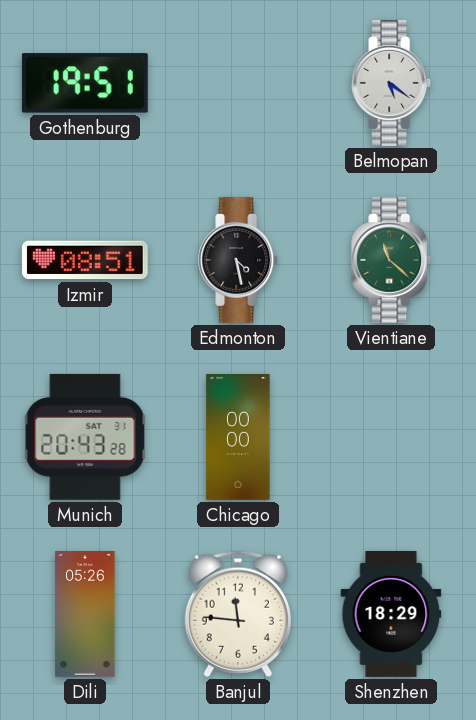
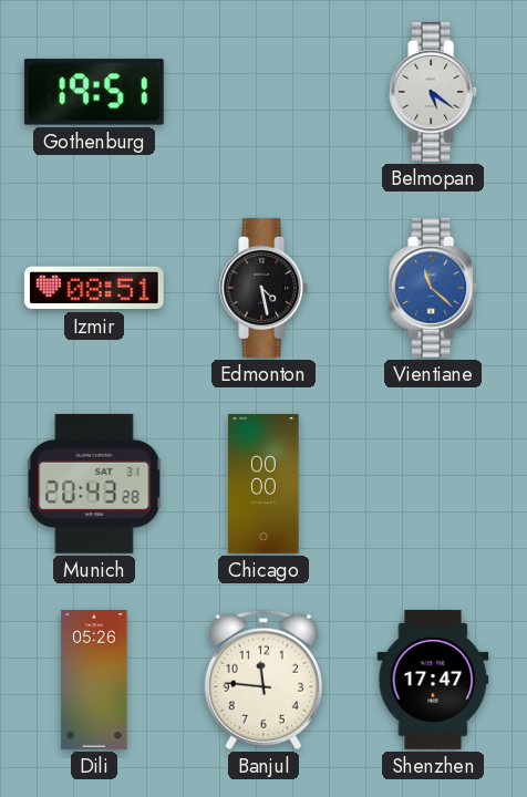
Vientiane dial: green -> blue
Shenzhen: 18:29 -> 17:47
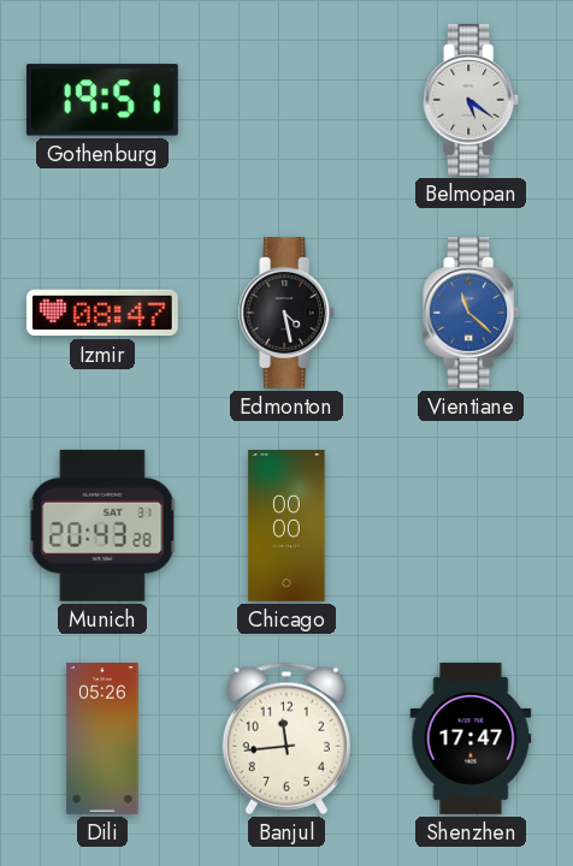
Izmir: 08:51 -> 08:47
Banjul: 11:46 -> 11:44
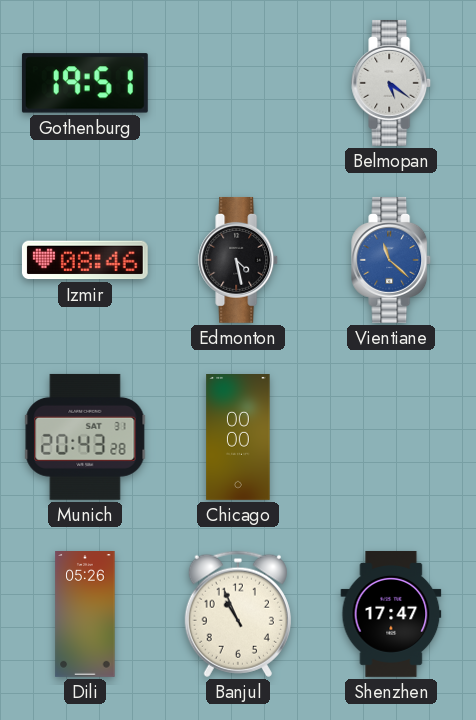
Izmir: 08:47 -> 08:46
Banjul: 11:44 -> 10:56
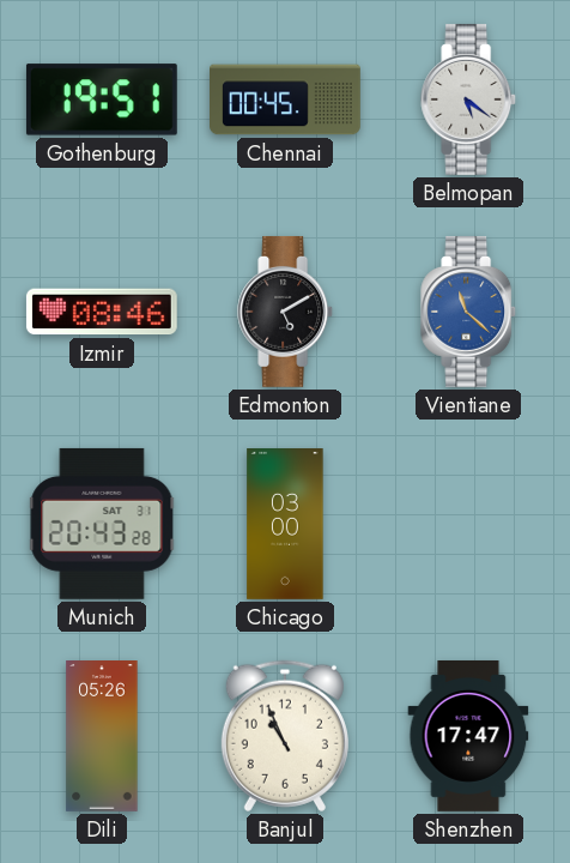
Chennai: none -> 00:45
Edmonton: 4:28 -> 5:10
Chicago: 00:00 -> 03:00
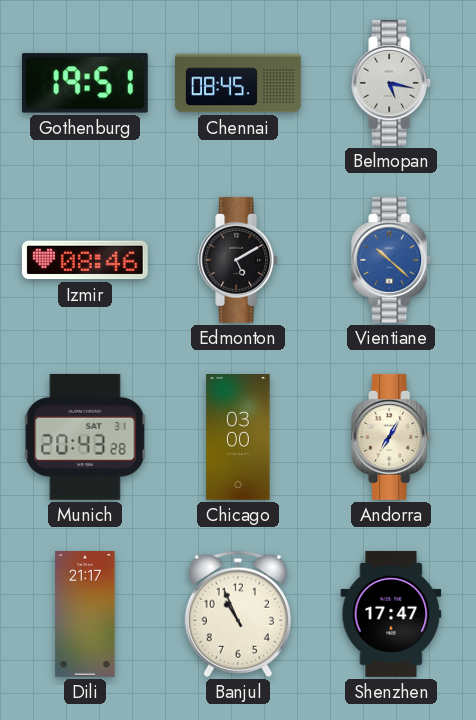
Chennai: 00:45 -> 08:45
Belmopan: 5:21 -> 5:17
Vientiane: 11:22 -> 10:22
Andorra: none -> 7:05
Dili: 05:26 -> 21:17
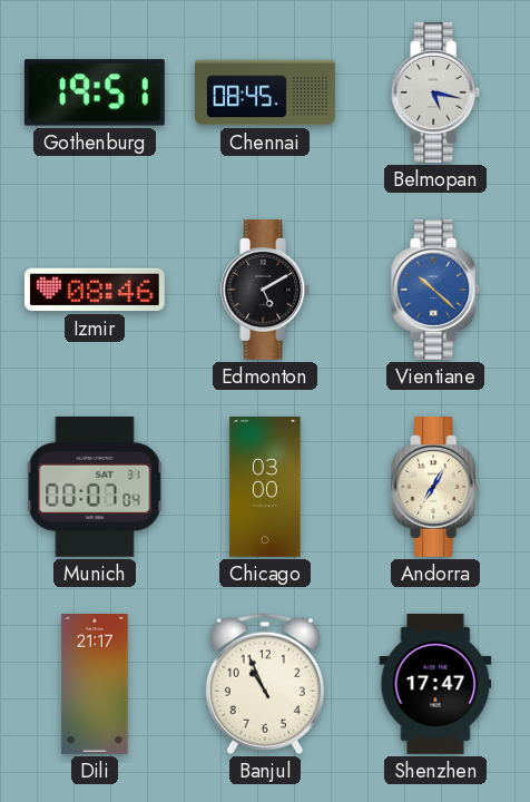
Munich: 20:43 -> 00:07
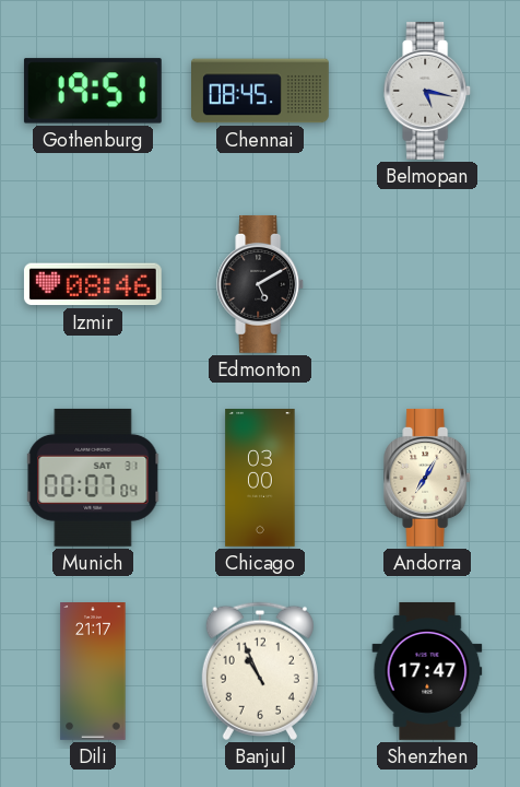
Vientiane: 10:22 -> none
